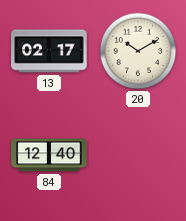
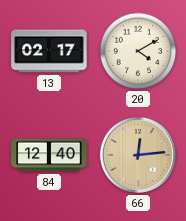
20: 10:10 -> 4:10
66: none -> 12:14
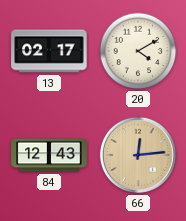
84: 12:40 -> 12:43
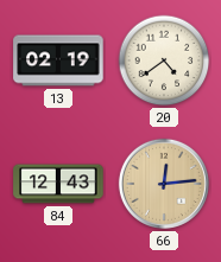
13: 02:17 -> 02:19
20: 4:10 -> 4:39
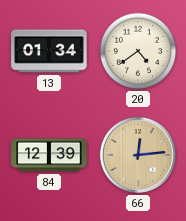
13: 02:19 -> 01:34
84: 12:43 -> 12:39
